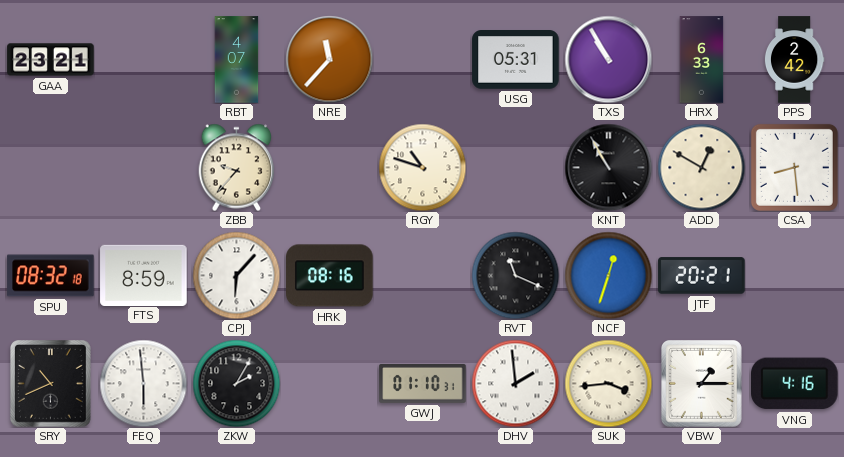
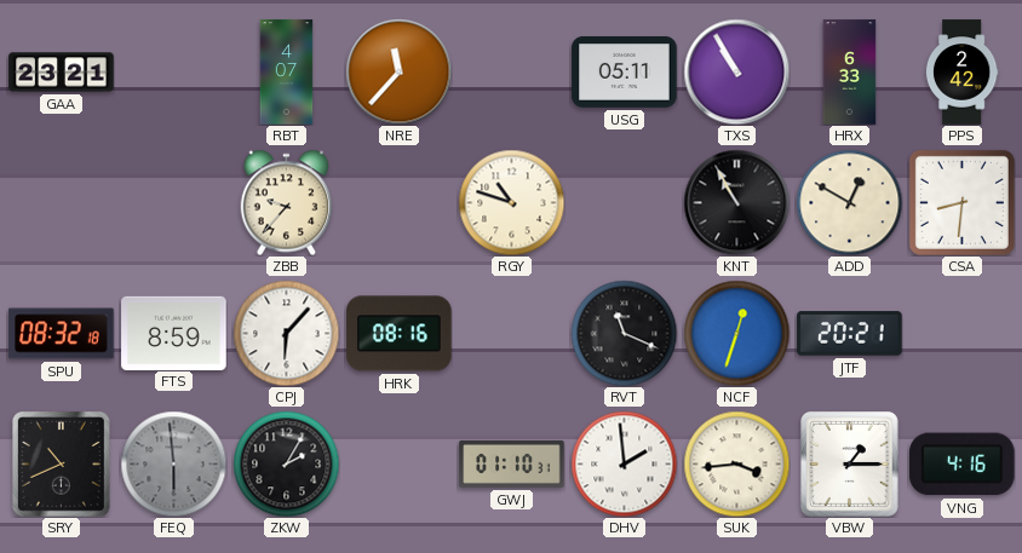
USG: 05:31 -> 05:11
CSA: 8:29 -> 8:31
FEQ dial: white -> grey
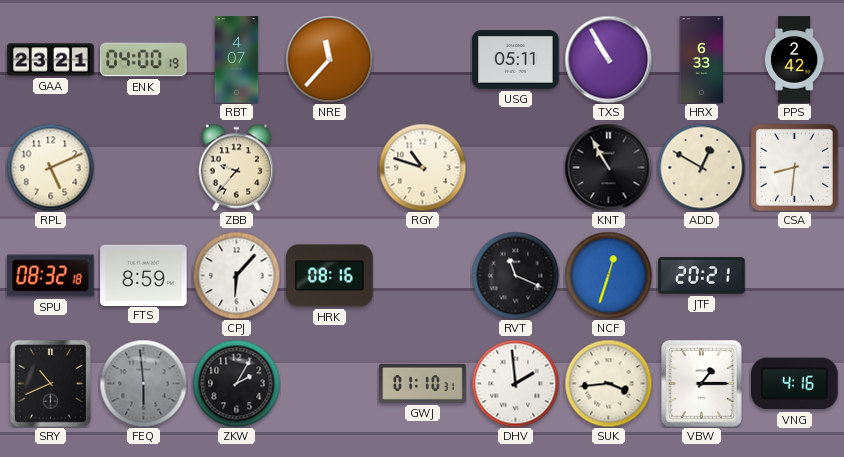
ENK: none -> 04:00
RPL: none -> 5:11
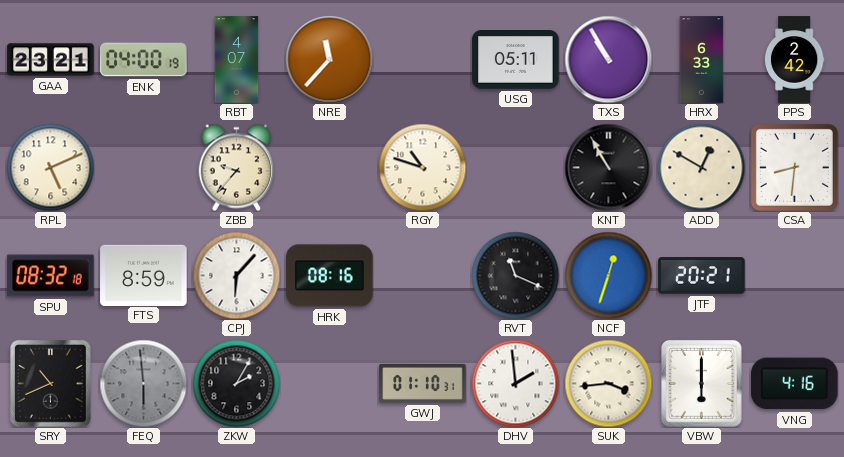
VBW: 1:15 -> 6:00
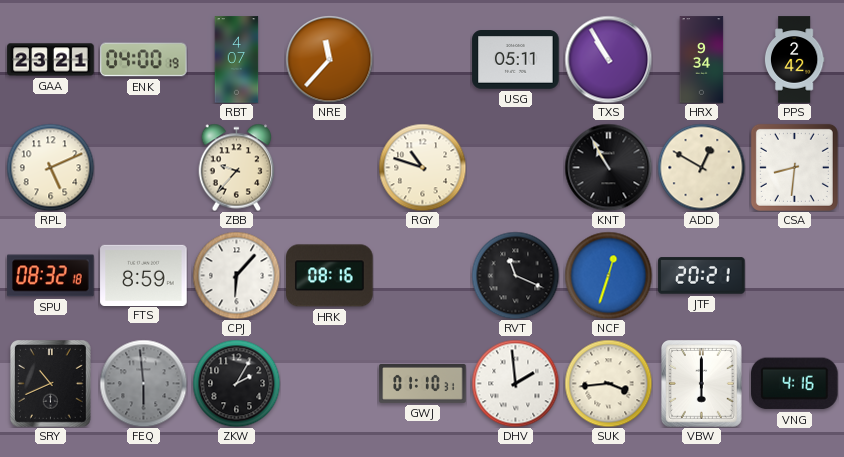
HRX: 6:33 -> 9:34
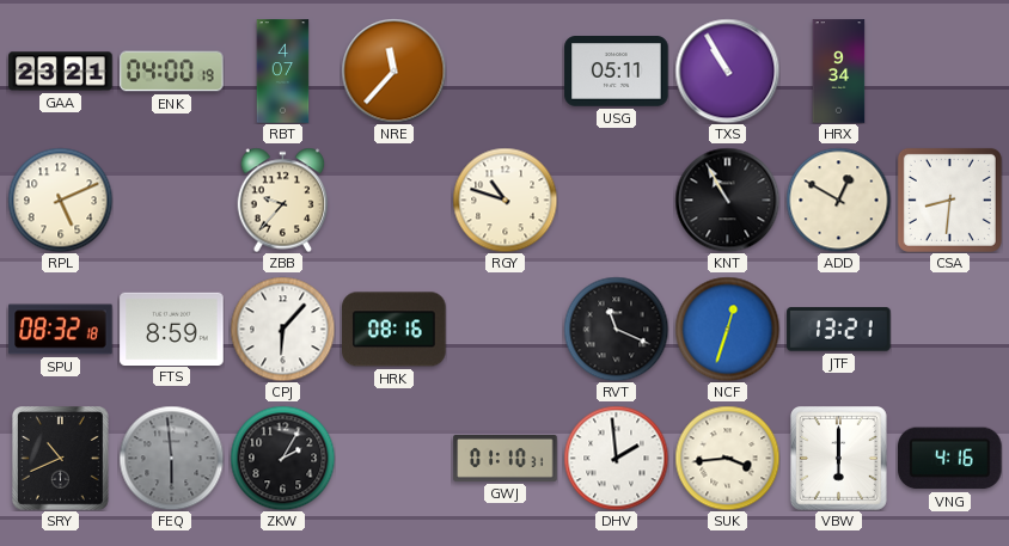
PPS: 2:42 -> none
JTF: 20:21 -> 13:21
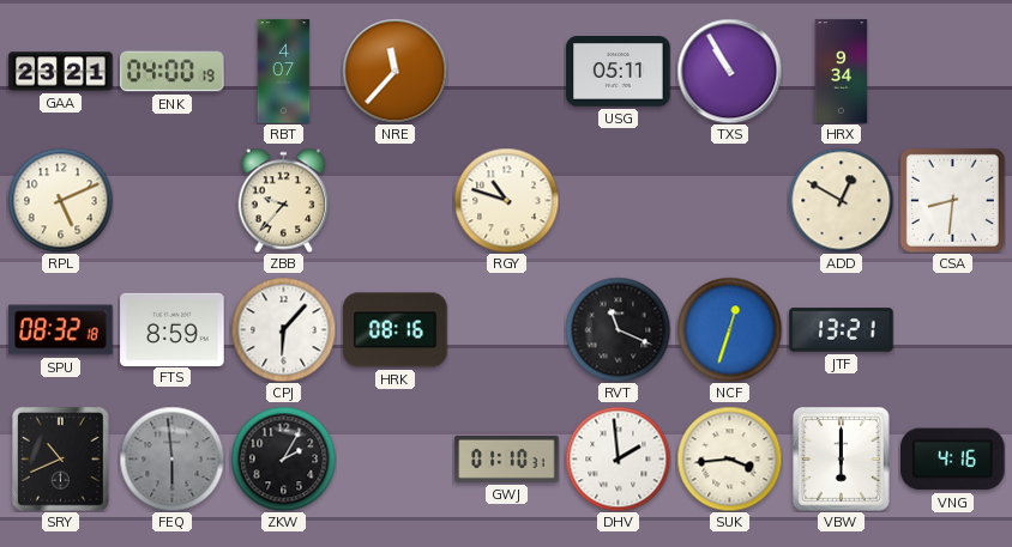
KNT: 10:55 -> none
